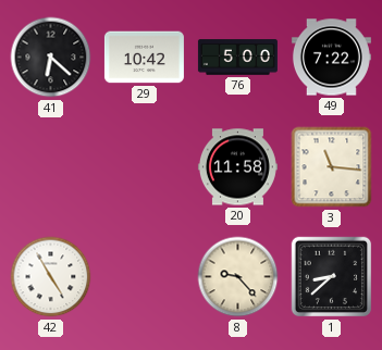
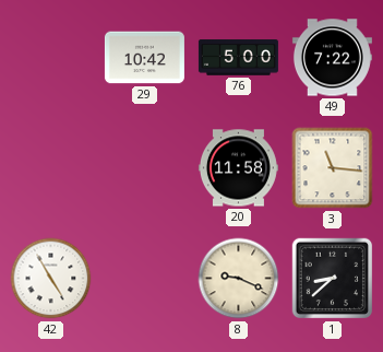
41: 6:22 -> none
8: 9:23 -> 9:19
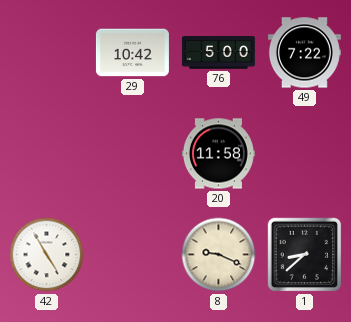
3: 11:16 -> none
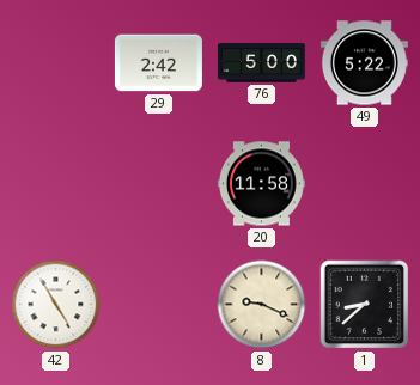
29: 10:42 -> 2:42
49: 7:22 -> 5:22
